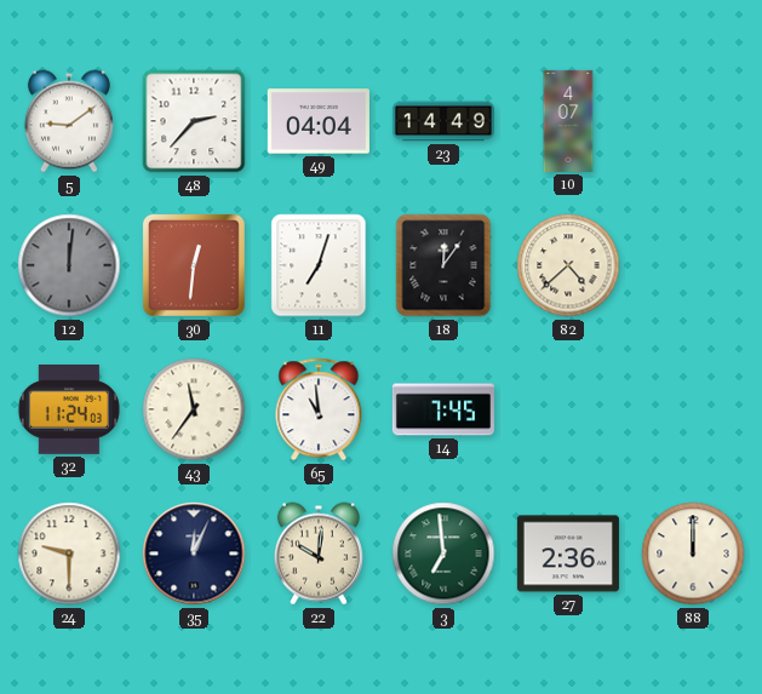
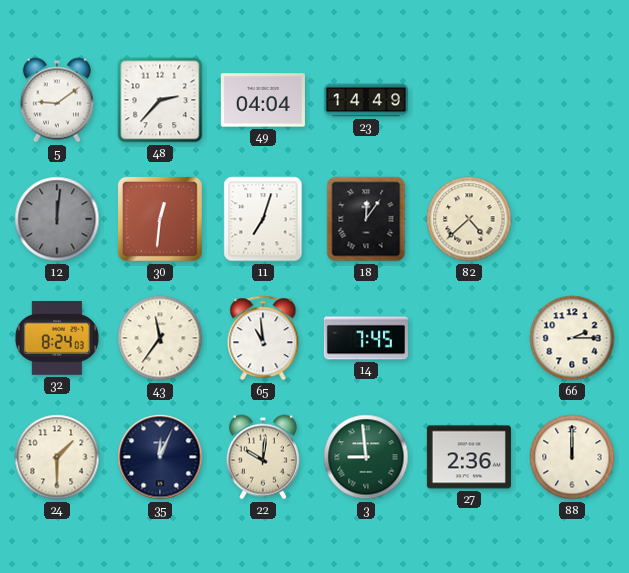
10: 4:07 -> none
32: 11:24 -> 8:24
66: none -> 2:15
24: 9:30 -> 1:30
3: 6:59 -> 8:59
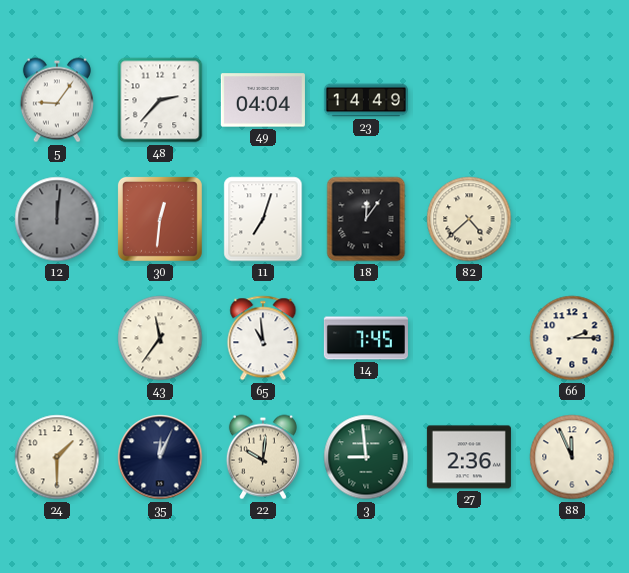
5: 9:09 -> 9:06
32: 8:24 -> none
88: 12:00 -> 11:56
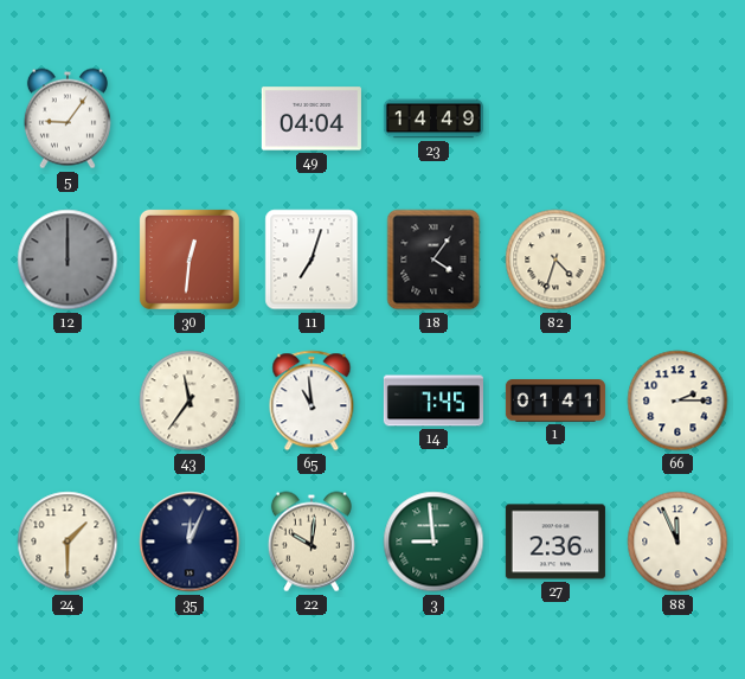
48: 2:37 -> none
12: 12:01 -> 12:00
18: 12:06 -> 4:06
82: 4:38 -> 4:33
1: none -> 01:41
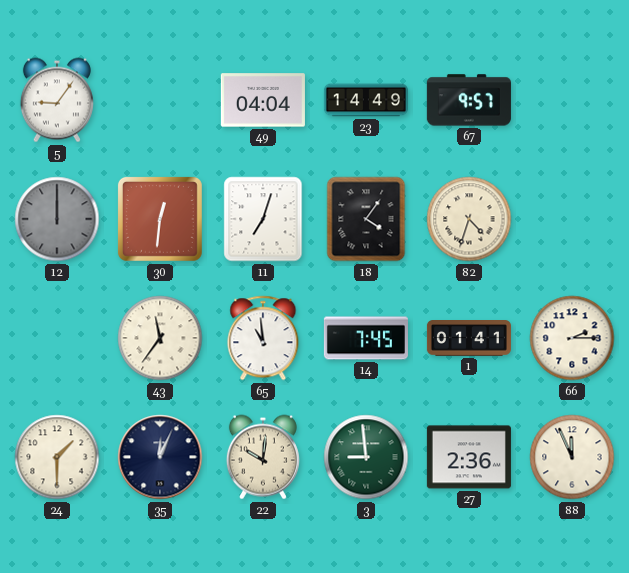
67: none -> 9:57
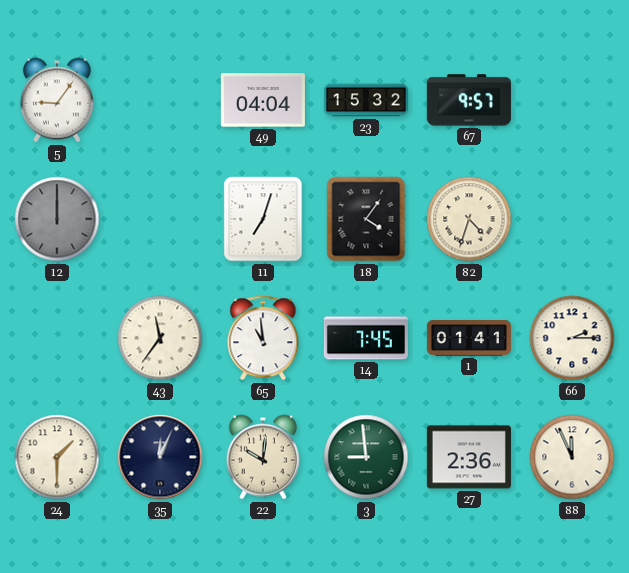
23: 14:49 -> 15:32
30: 12:31 -> none
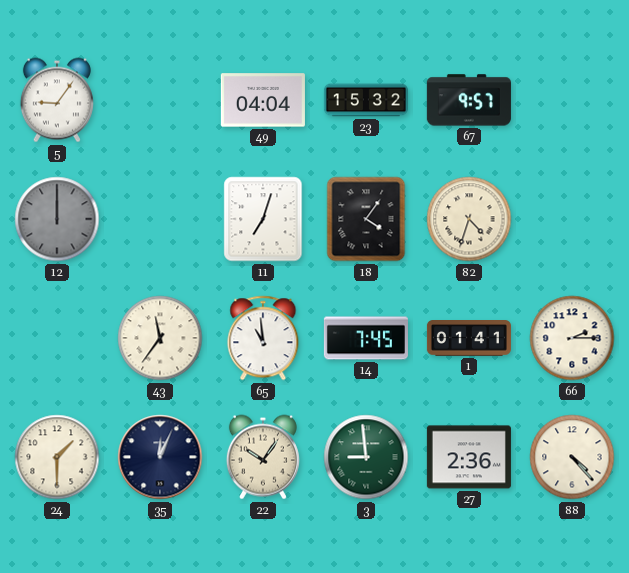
22: 10:01 -> 10:06
88: 11:56 -> 4:23
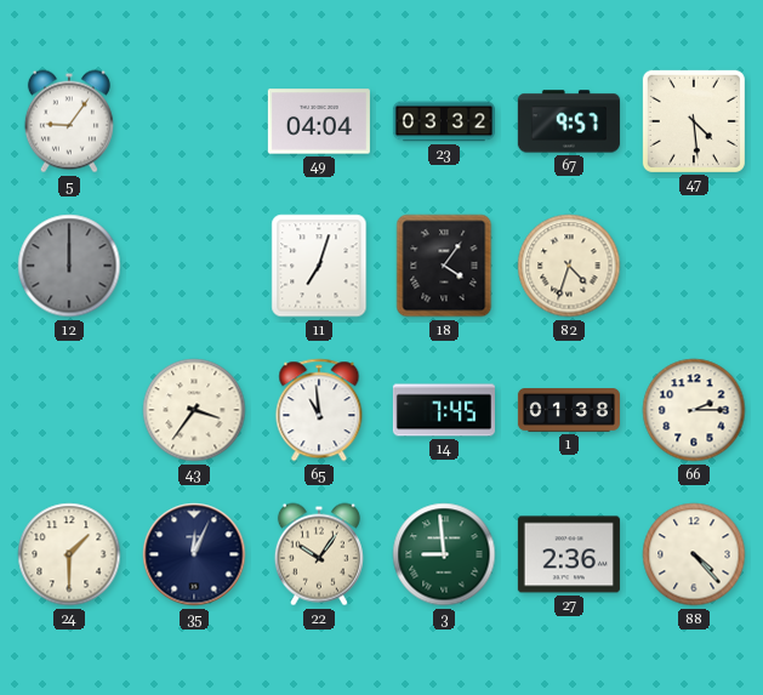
23: 15:32 -> 03:32
47: none -> 4:29
43: 11:36 -> 3:36
1: 01:41 -> 01:38
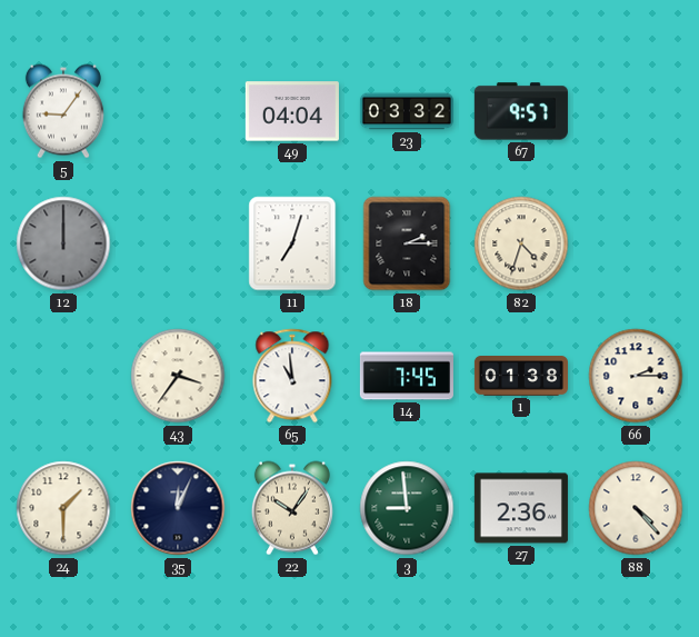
47: 4:29 -> none
18: 4:06 -> 2:15
